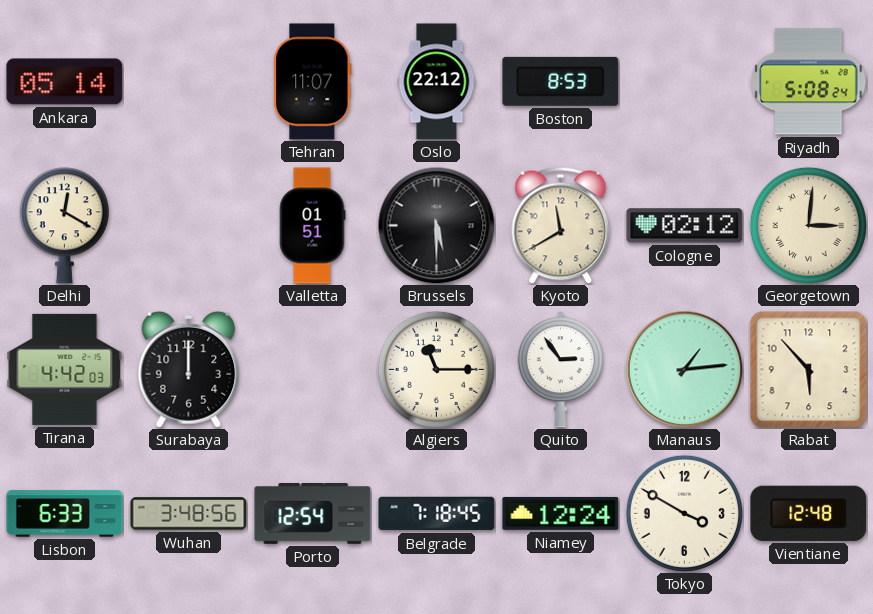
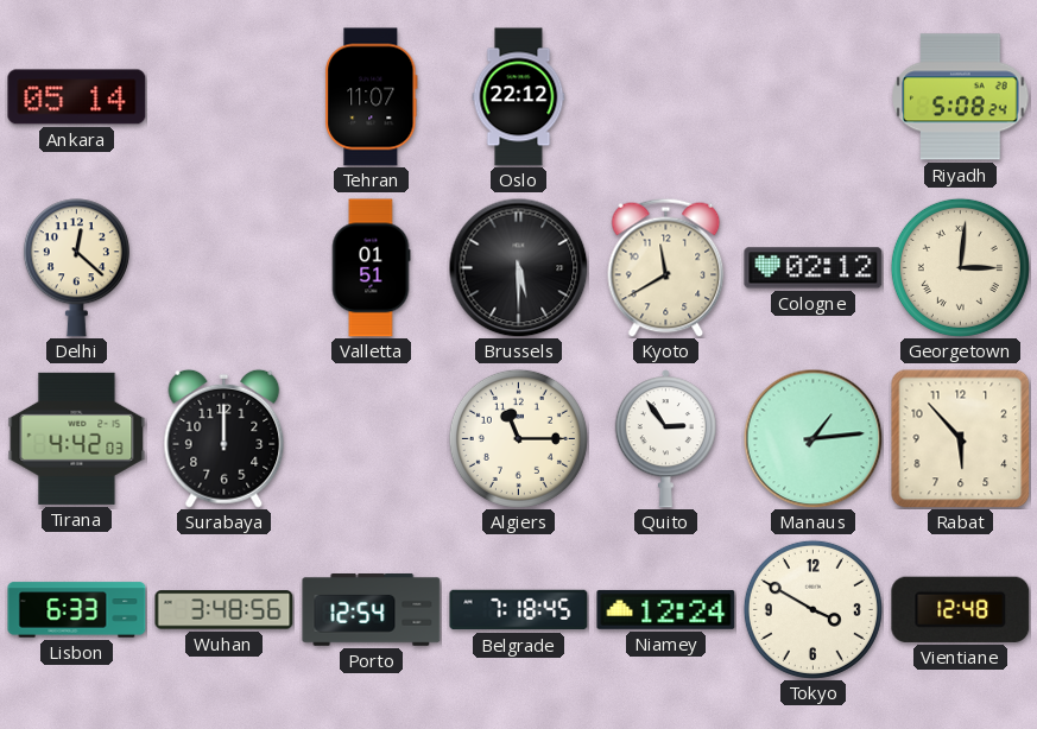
Boston: 8:53 -> none
Delhi: 12:20 -> 12:22
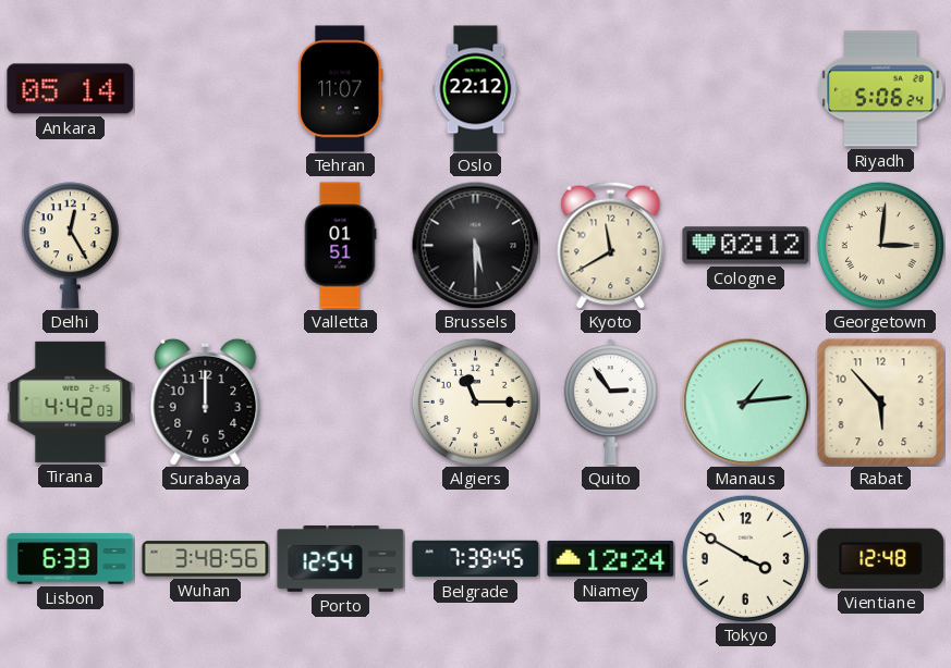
Riyadh: 5:08 -> 5:06
Delhi: 12:22 -> 12:25
Belgrade: 7:18 -> 7:39
